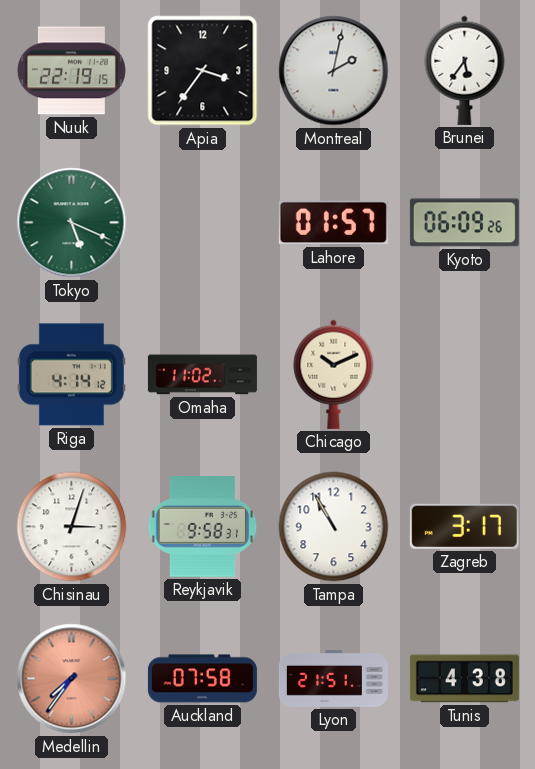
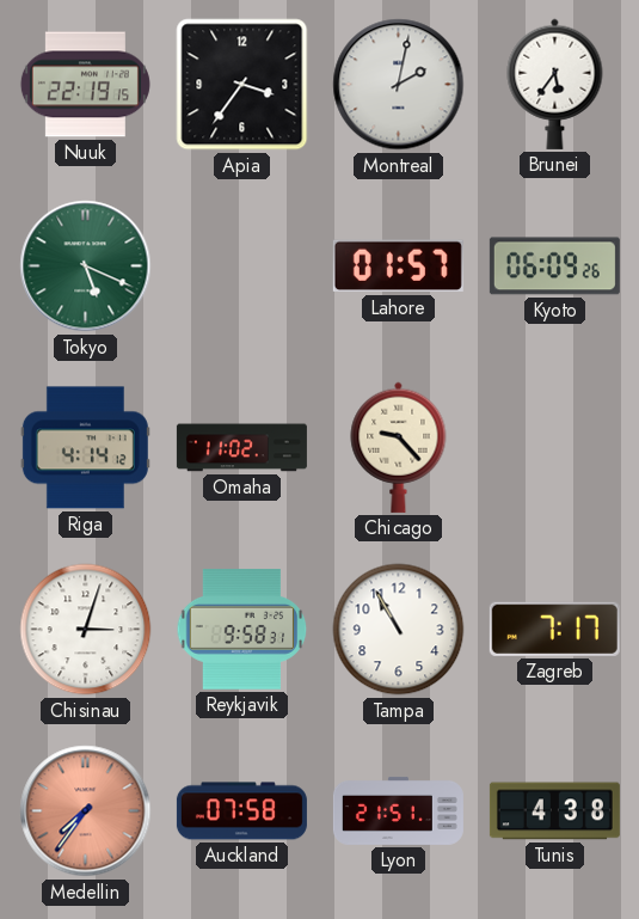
Chicago: 10:11 -> 9:23
Zagreb: 3:17 -> 7:17
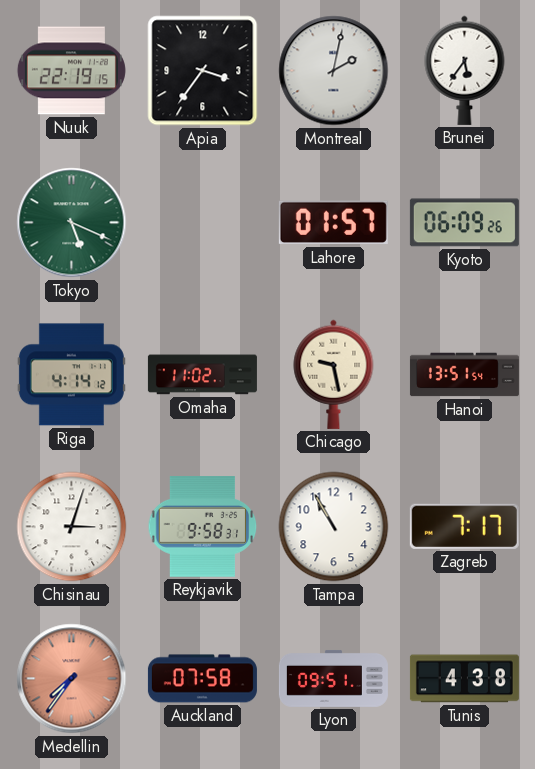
Chicago: 9:23 -> 9:28
Hanoi: none -> 13:51
Lyon: 21:51 -> 09:51
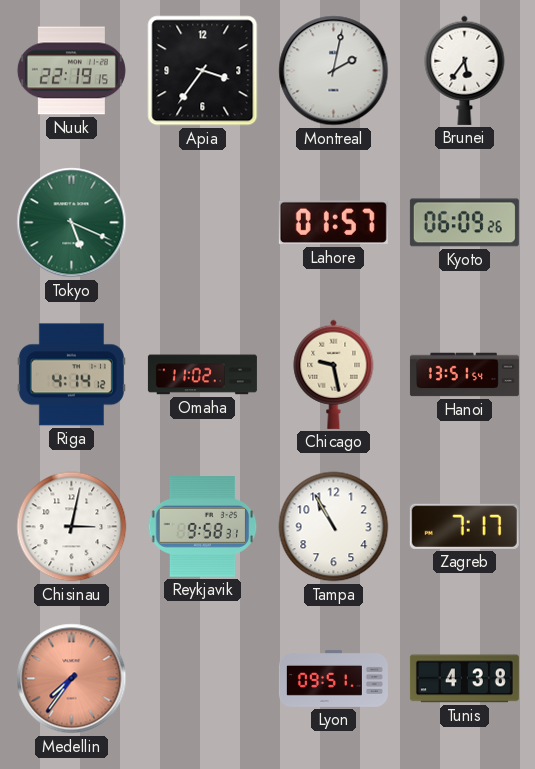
Chisinau: 3:03 -> 3:02
Auckland: 07:58 -> none
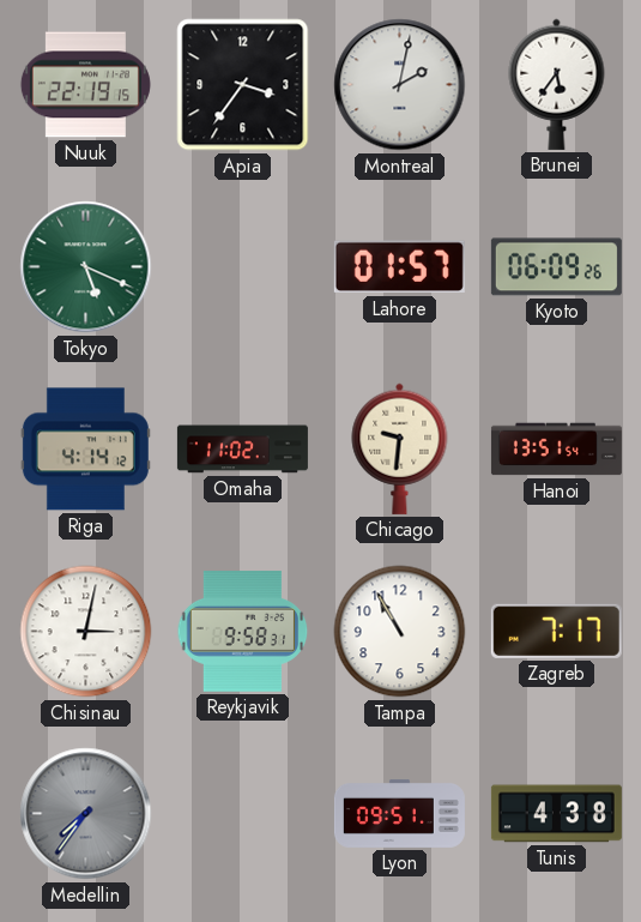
Chicago: 9:28 -> 9:31
Medellin dial: salmon -> grey
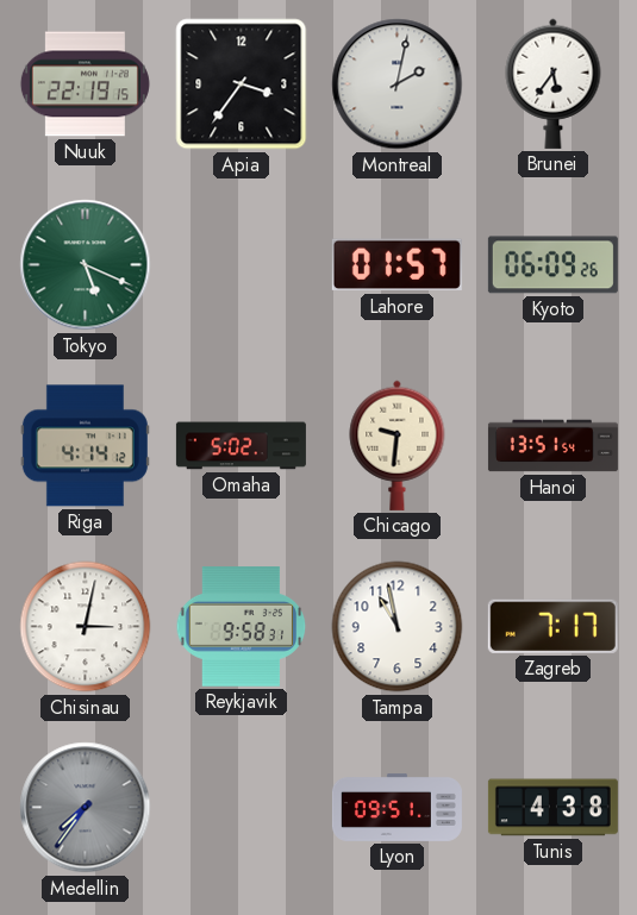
Omaha: 11:02 -> 5:02
Tampa: 10:55 -> 10:58
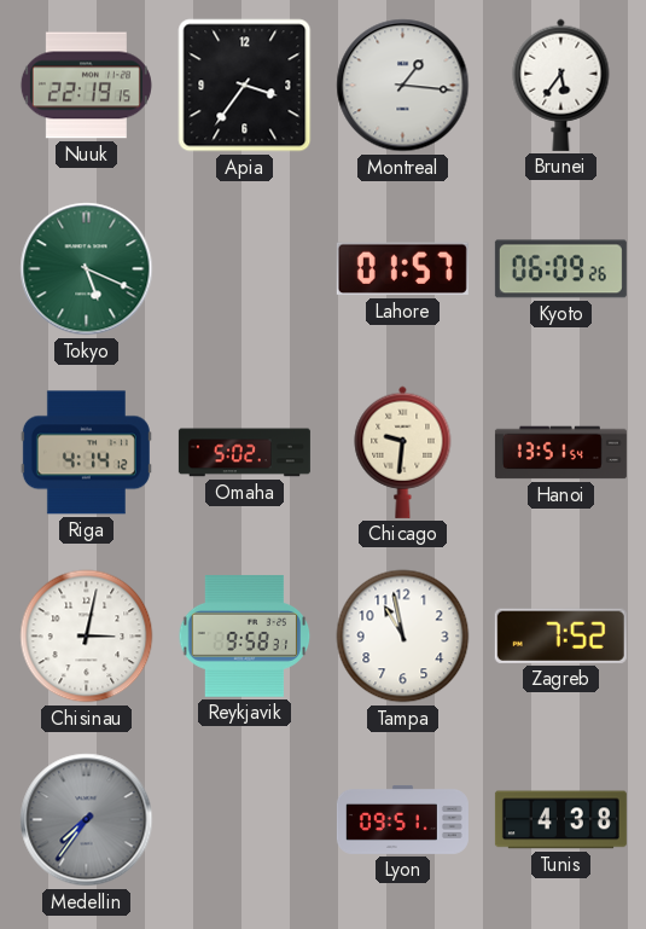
Montreal: 2:02 -> 1:16
Zagreb: 7:17 -> 7:52
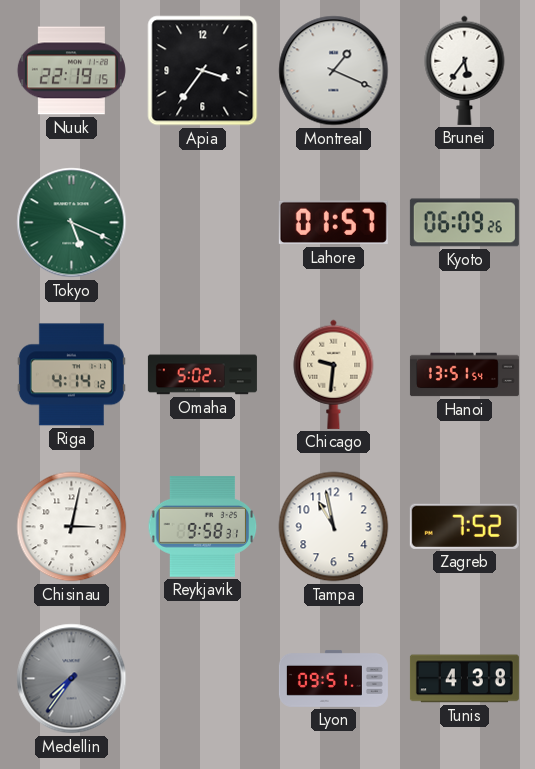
Montreal: 1:16 -> 1:19
